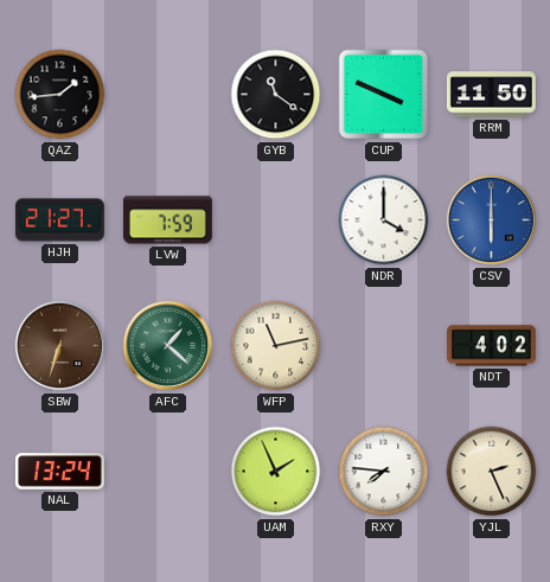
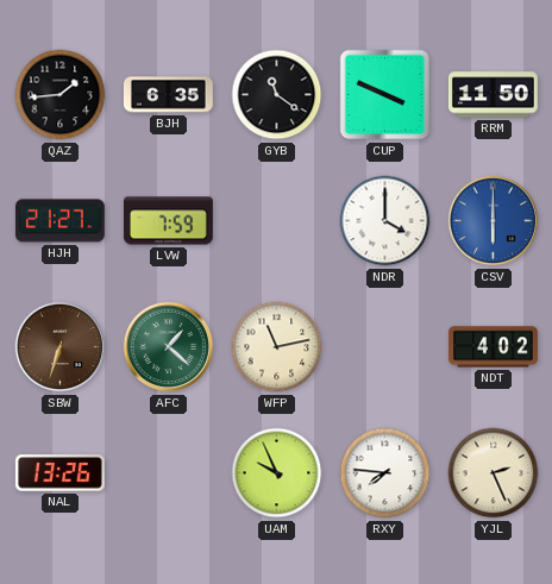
BJH: none -> 6:35
NAL: 13:24 -> 13:26
UAM: 1:56 -> 9:56
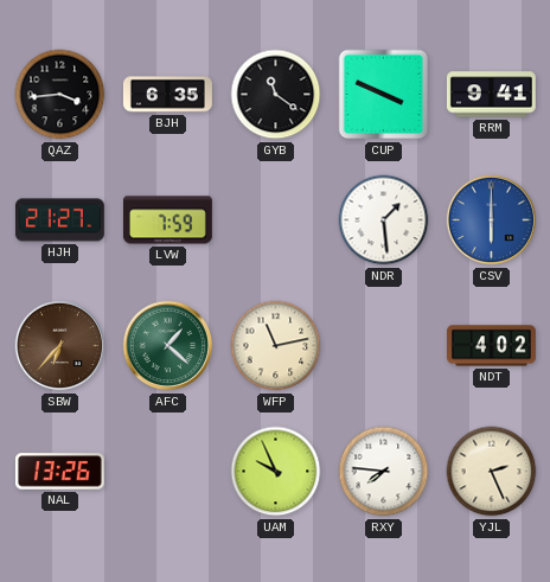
QAZ: 1:44 -> 3:44
RRM: 11:50 -> 9:41
NDR: 4:00 -> 1:29
SBW: 6:33 -> 6:37
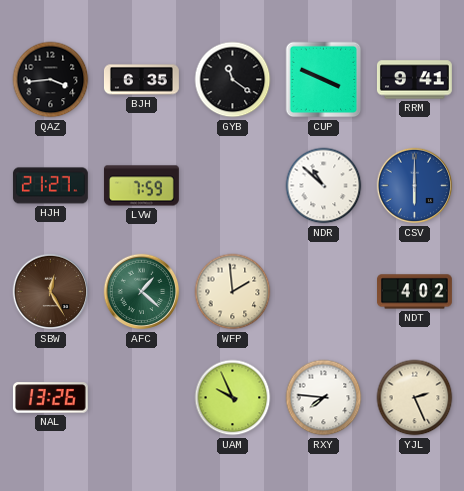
NDR: 1:29 -> 10:52
SBW: 6:37 -> 12:25
WFP: 11:13 -> 1:59
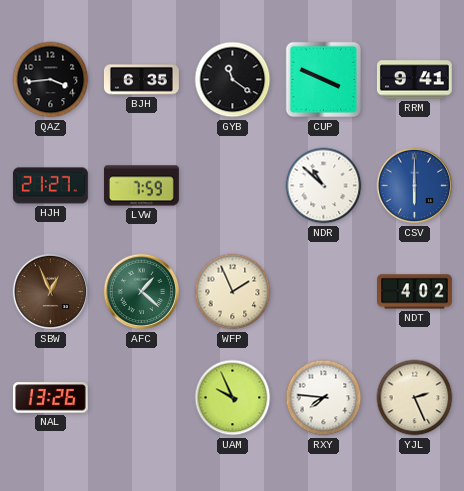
SBW: 12:25 -> 12:56
WFP: 1:59 -> 1:56
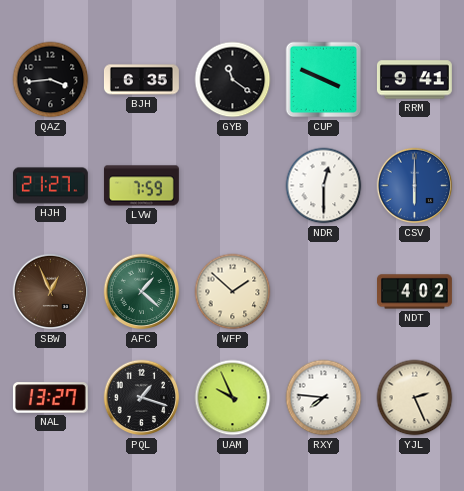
NDR: 10:52 -> 12:30
WFP: 1:56 -> 1:52
NAL: 13:26 -> 13:27
PQL: none -> 1:18
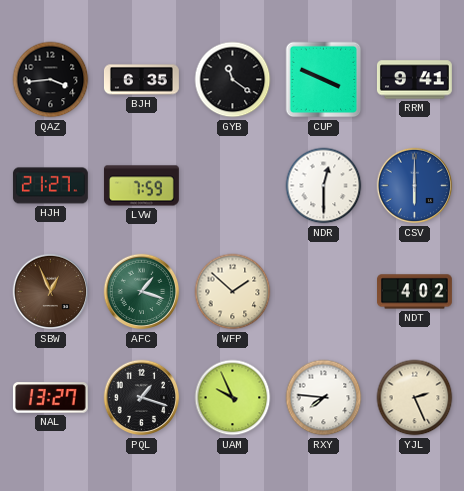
AFC: 1:22 -> 1:18
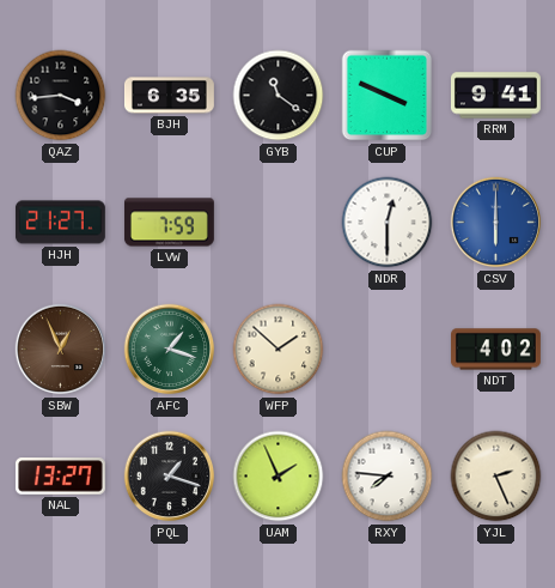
UAM: 9:56 -> 1:56
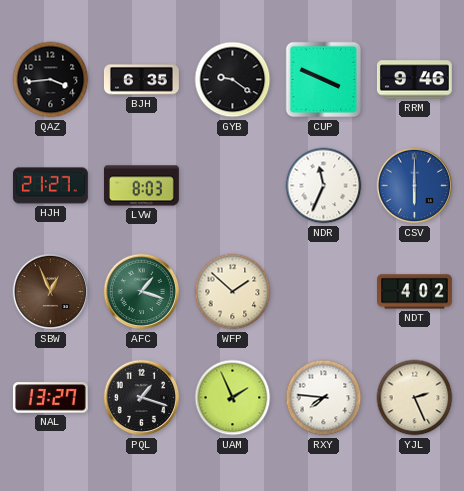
GYB: 11:21 -> 9:21
RRM: 9:41 -> 9:46
LVW: 7:59 -> 8:03
NDR: 12:30 -> 11:34
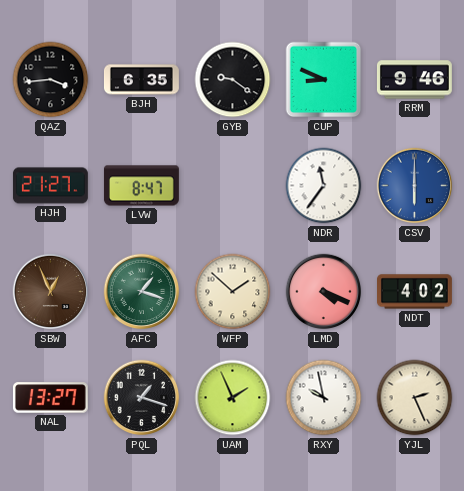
CUP: 3:49 -> 8:49
LVW: 8:03 -> 8:47
NDR: 11:34 -> 11:36
LMD: none -> 4:19
RXY: 7:46 -> 9:58
